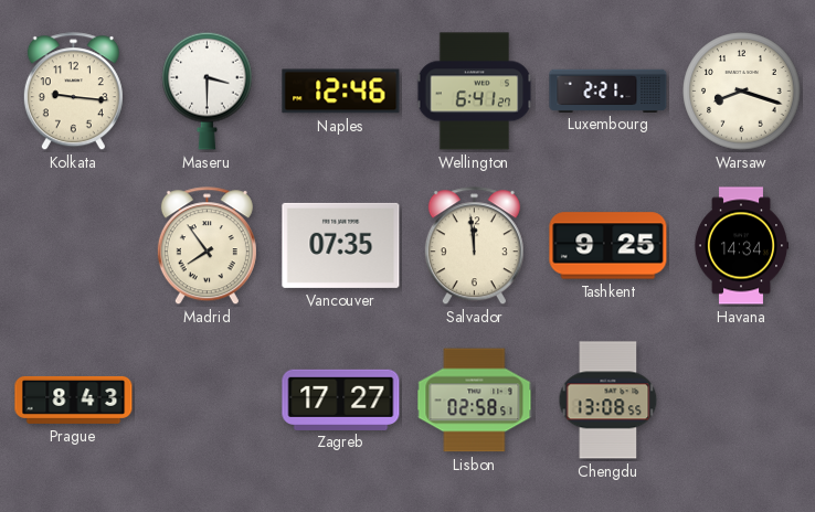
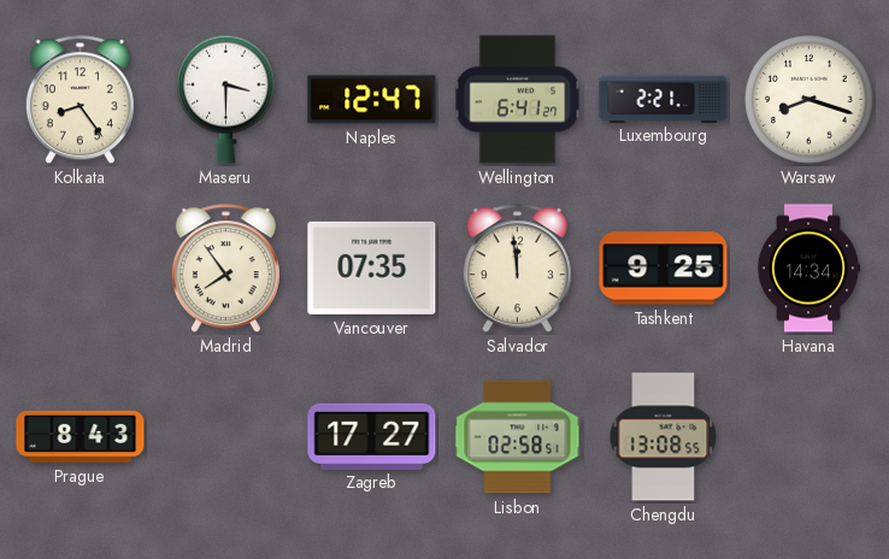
Kolkata: 9:16 -> 8:24
Naples: 12:46 -> 12:47
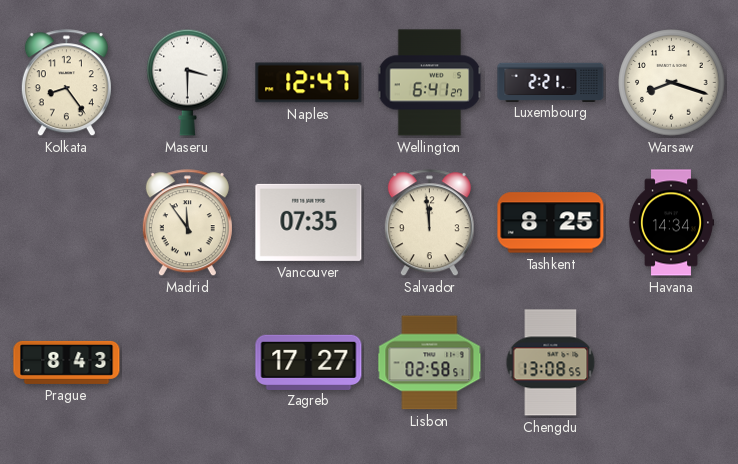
Madrid: 7:54 -> 11:54
Tashkent: 9:25 -> 8:25
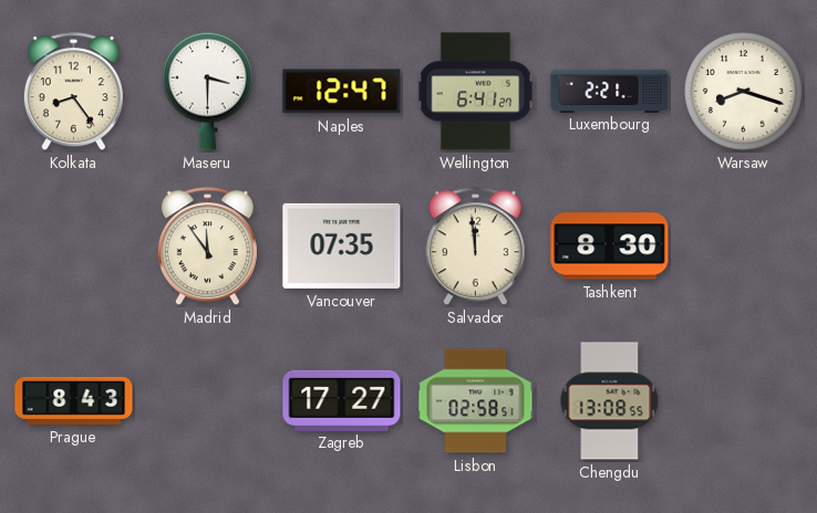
Tashkent: 8:25 -> 8:30
Havana: 14:34 -> none
